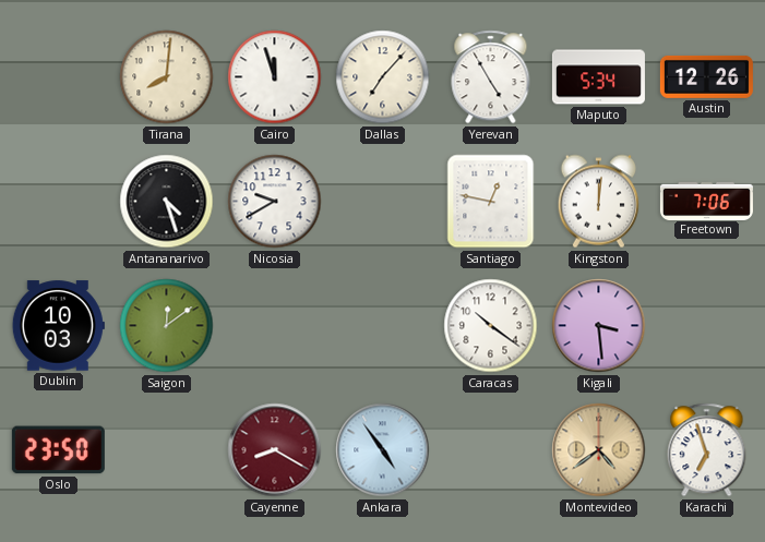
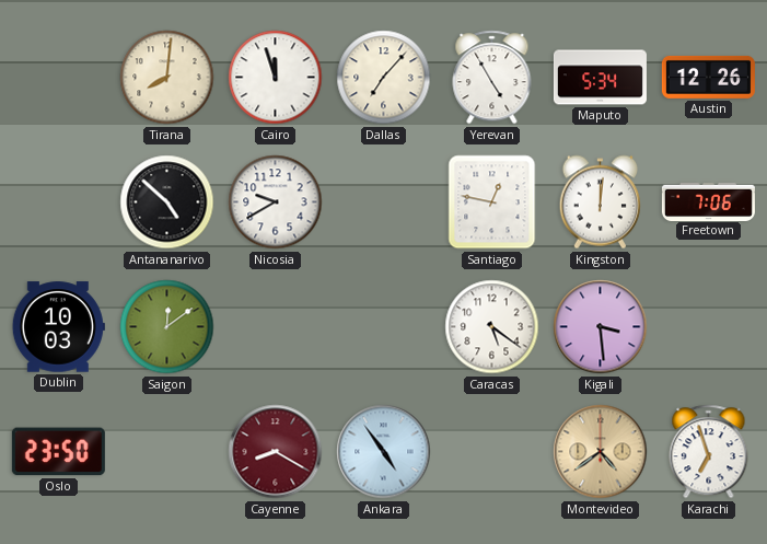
Antananarivo: 4:27 -> 4:52
Caracas: 10:21 -> 5:21
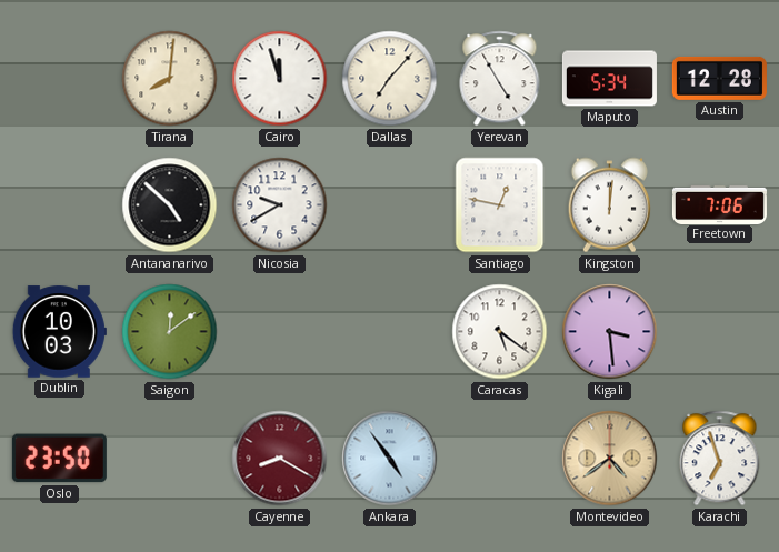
Austin: 12:26 -> 12:28
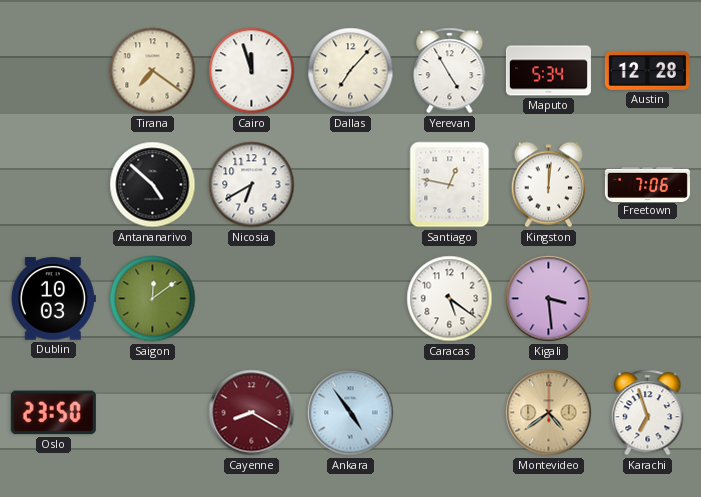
Tirana: 8:01 -> 7:21
Nicosia: 9:40 -> 6:40
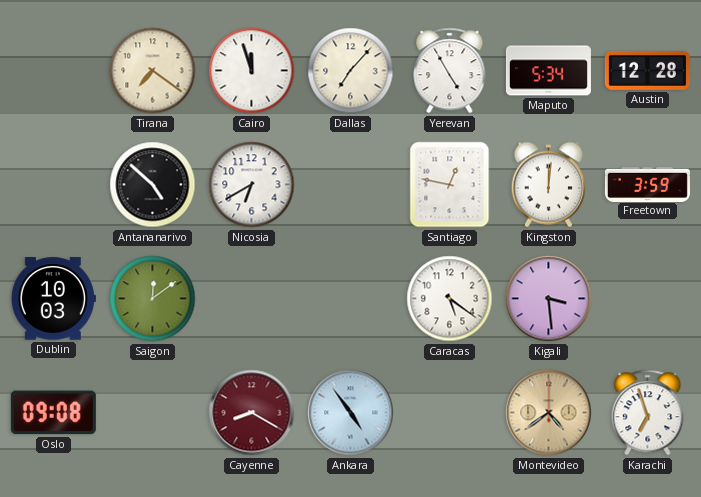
Freetown: 7:06 -> 3:59
Oslo: 23:50 -> 09:08
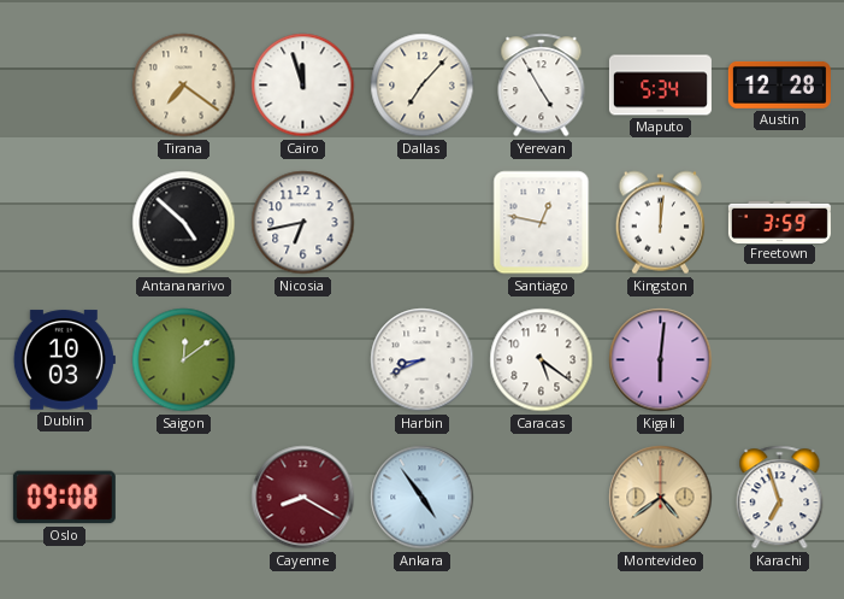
Nicosia: 6:40 -> 6:43
Harbin: none -> 8:41
Kigali: 3:29 -> 6:01
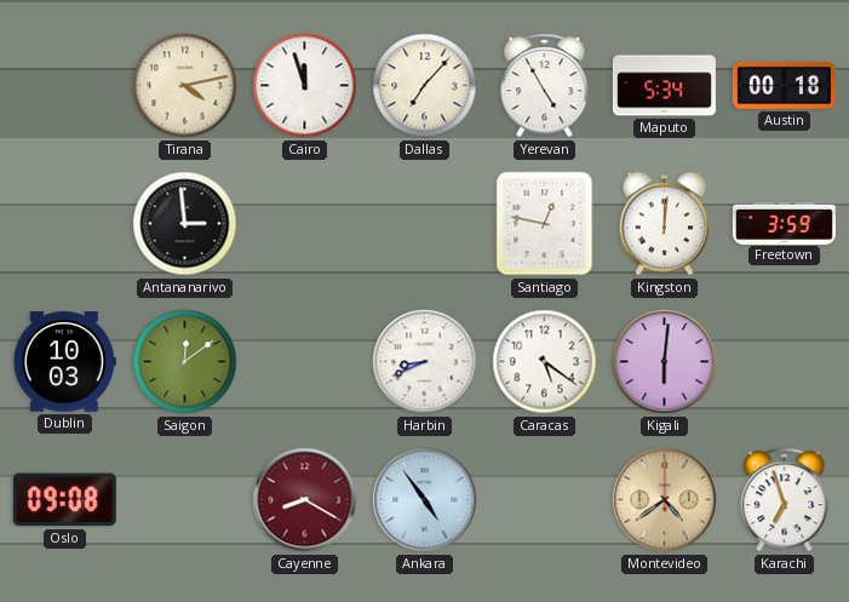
Tirana: 7:21 -> 4:13
Austin: 12:28 -> 00:18
Antananarivo: 4:52 -> 2:59
Nicosia: 6:43 -> none
